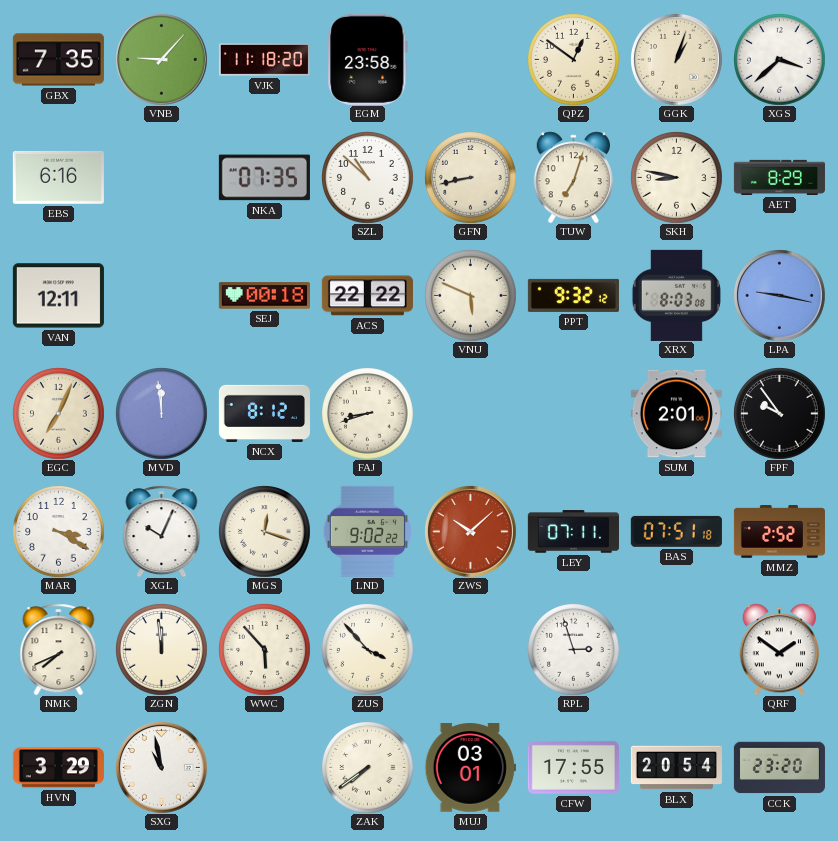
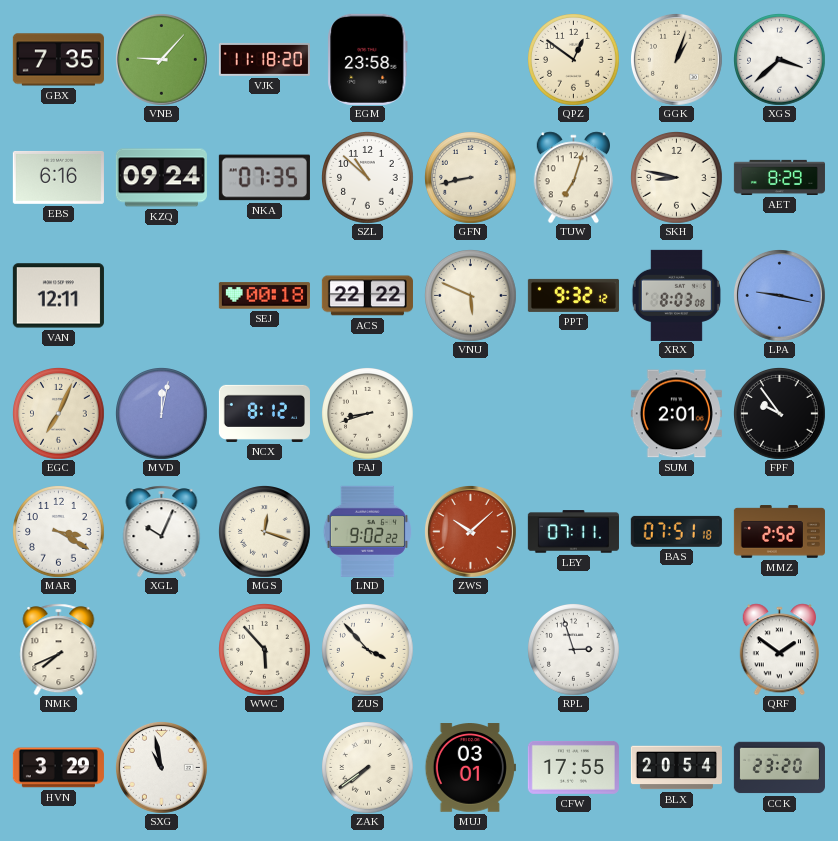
KZQ: none -> 09:24
MVD: 11:59 -> 12:02
ZGN: 11:59 -> none
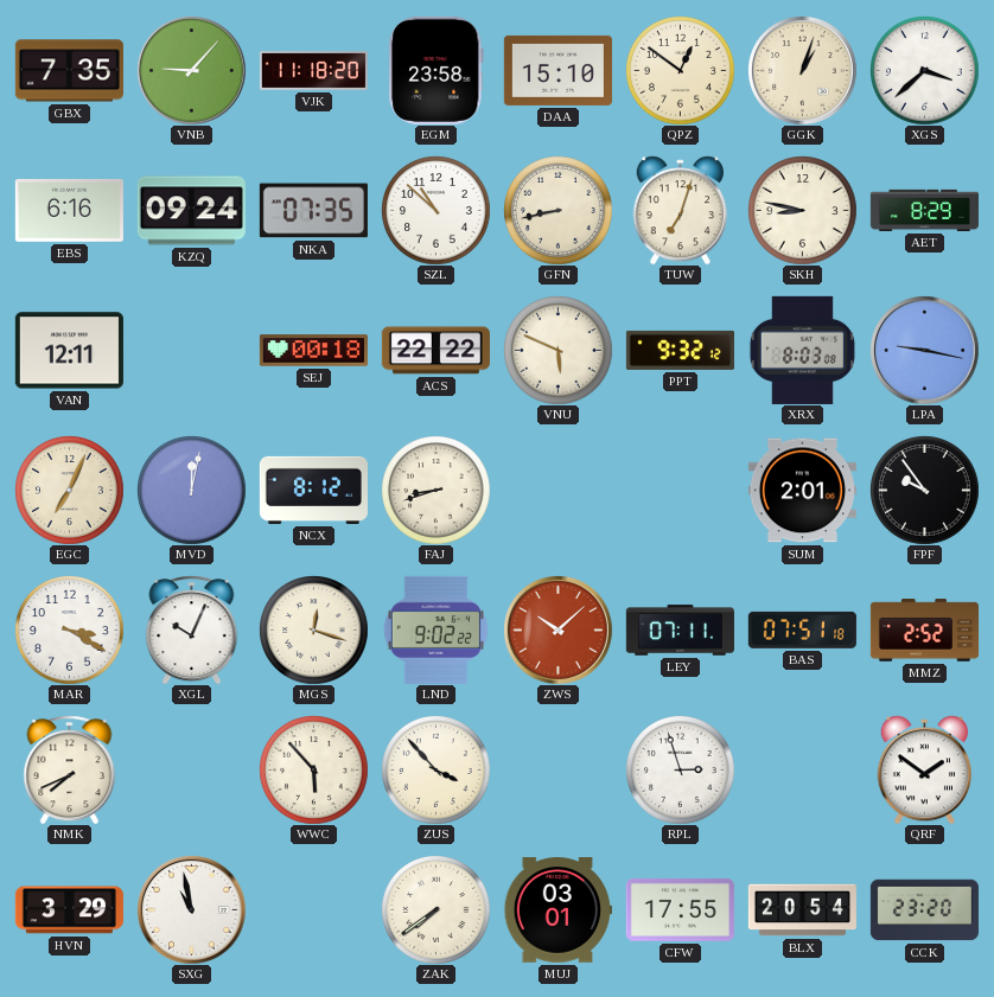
DAA: none -> 15:10
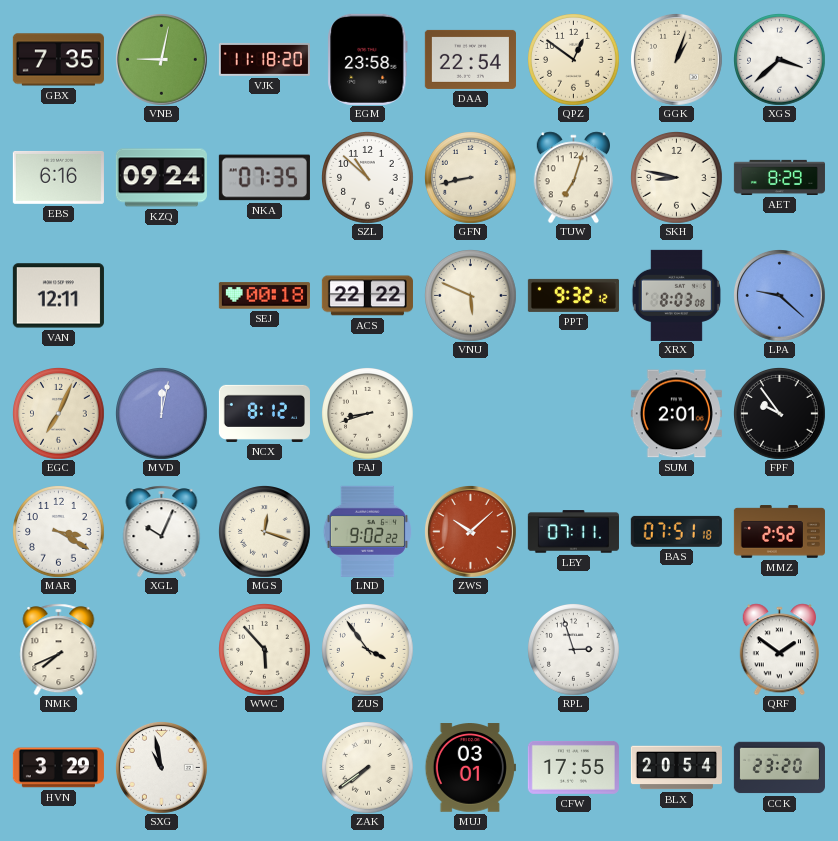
VNB: 9:07 -> 9:02
DAA: 15:10 -> 22:54
LPA: 9:17 -> 9:22
ZUS: 3:53 -> 3:54
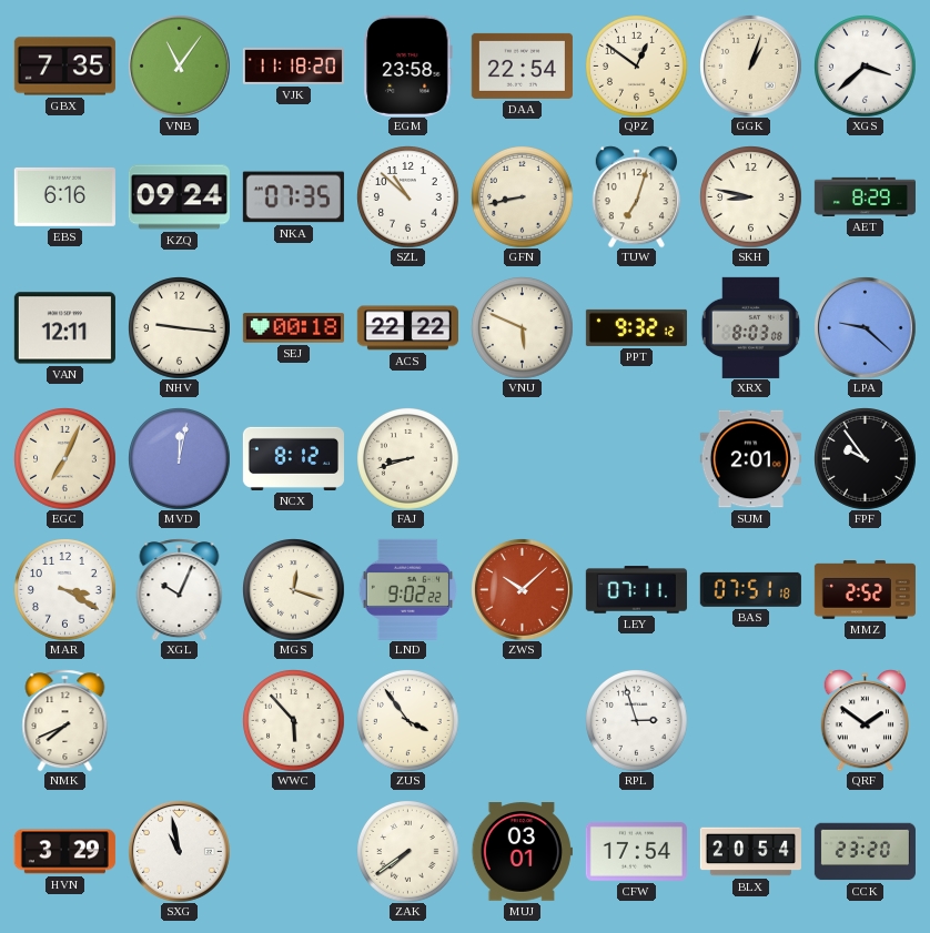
VNB: 9:02 -> 11:06
NHV: none -> 9:16
CFW: 17:55 -> 17:54
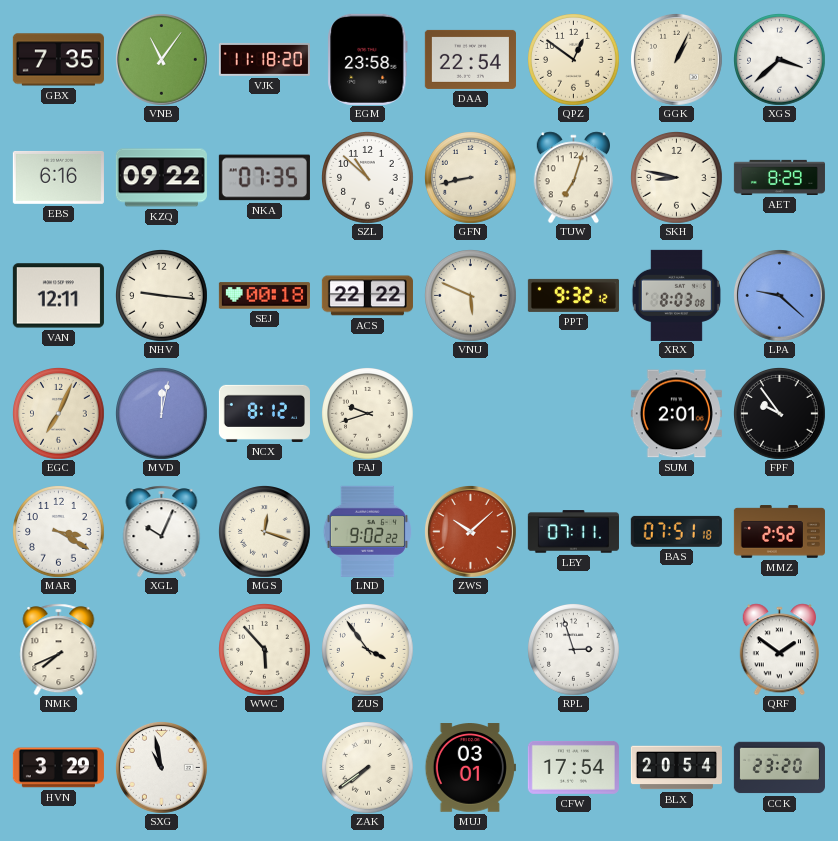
GGK: 1:03 -> 1:04
KZQ: 09:24 -> 09:22
FAJ: 8:42 -> 9:42
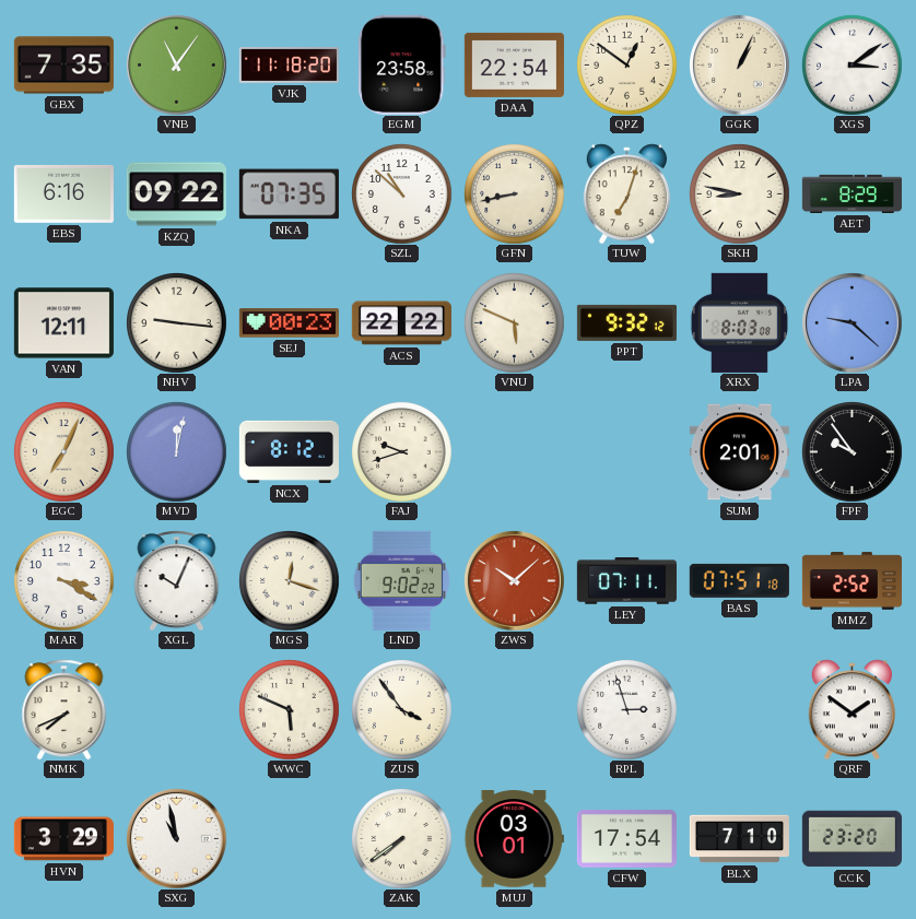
XGS: 3:38 -> 3:09
SEJ: 00:18 -> 00:23
WWC: 5:53 -> 5:49
BLX: 20:54 -> 7:10
